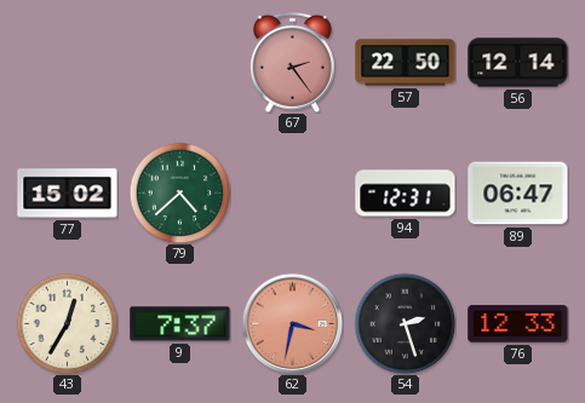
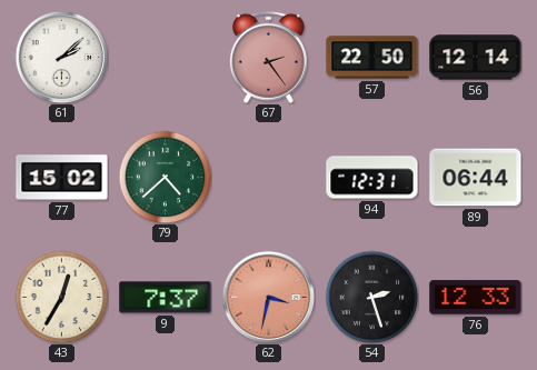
61: none -> 2:08
89: 06:47 -> 06:44
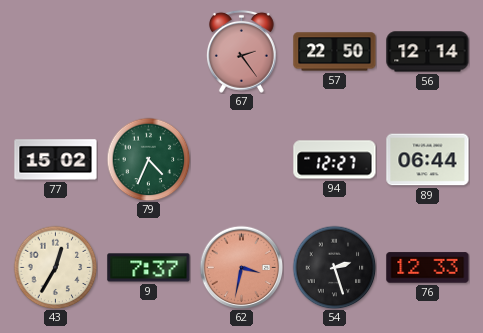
61: 2:08 -> none
79: 4:38 -> 4:34
94: 12:31 -> 12:27
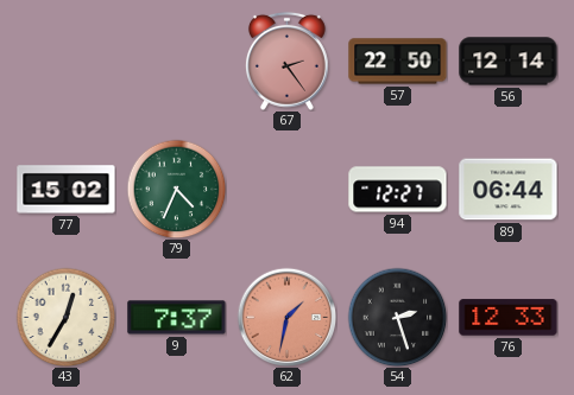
62: 3:32 -> 1:32
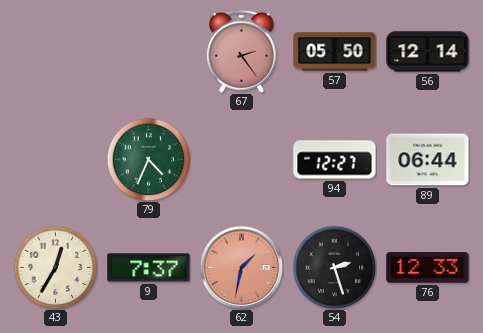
57: 22:50 -> 05:50
77: 15:02 -> none
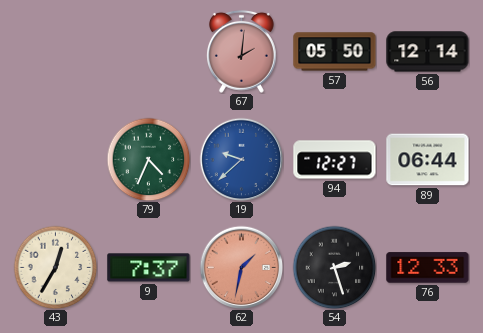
67: 2:24 -> 2:01
19: none -> 9:38
